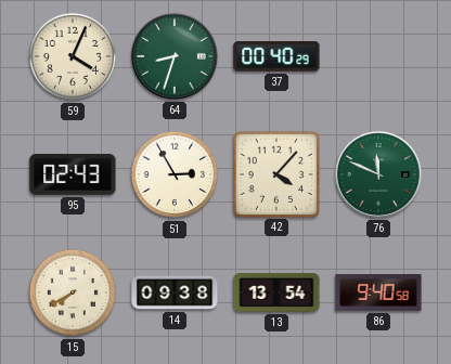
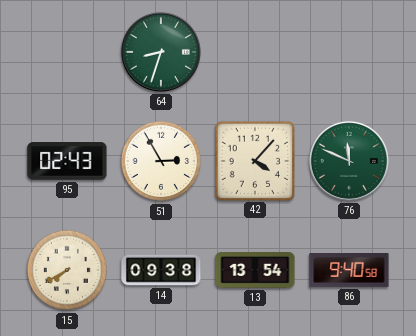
59: 4:04 -> none
37: 00:40 -> none
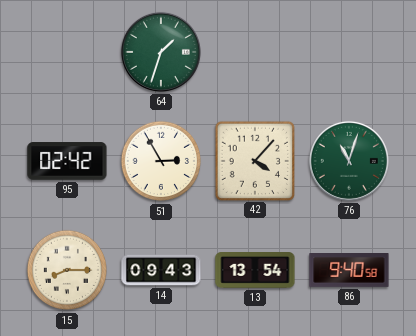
64: 8:33 -> 1:33
95: 02:43 -> 02:42
76: 11:49 -> 11:03
15: 7:40 -> 8:15
14: 09:38 -> 09:43
